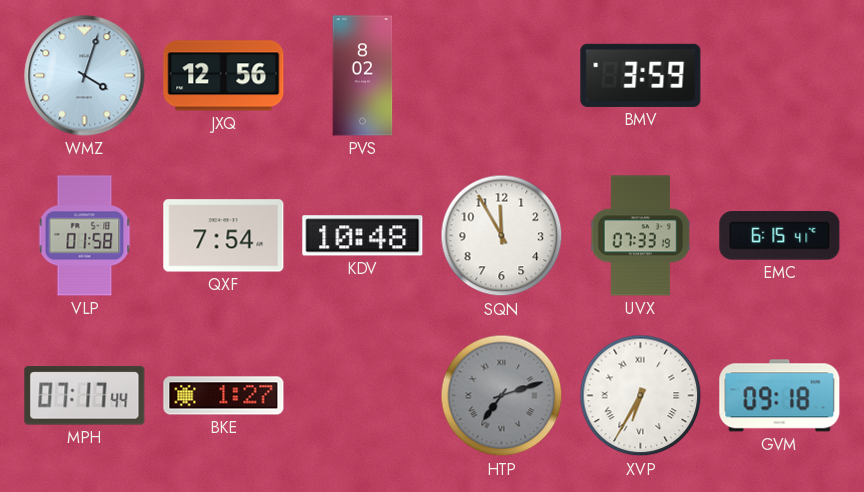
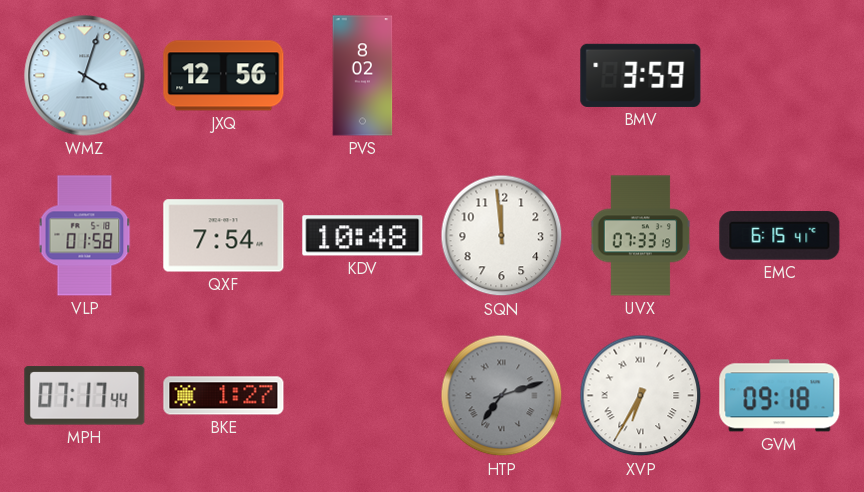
SQN: 11:55 -> 11:59
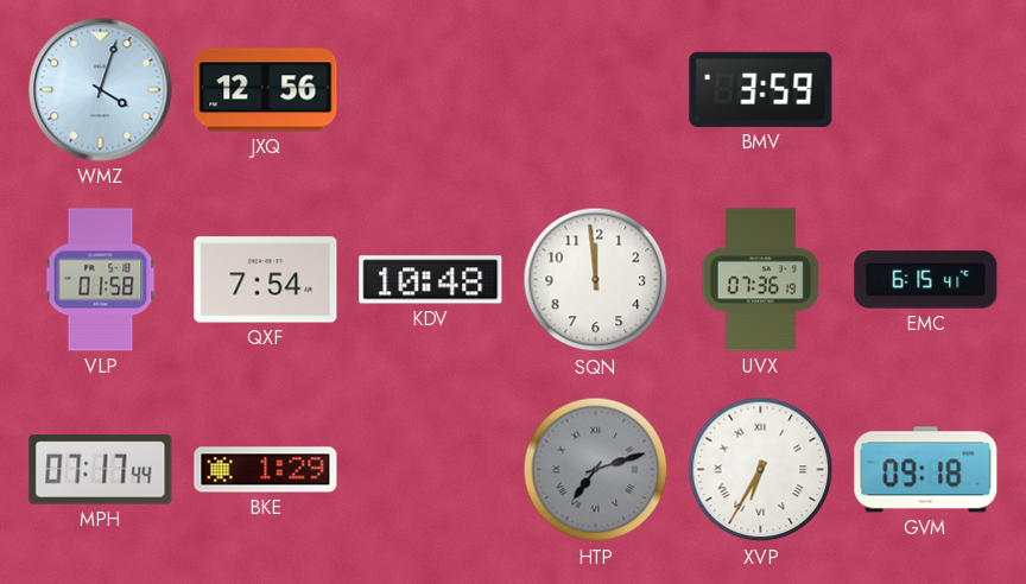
PVS: 8:02 -> none
UVX: 07:33 -> 07:36
BKE: 1:27 -> 1:29
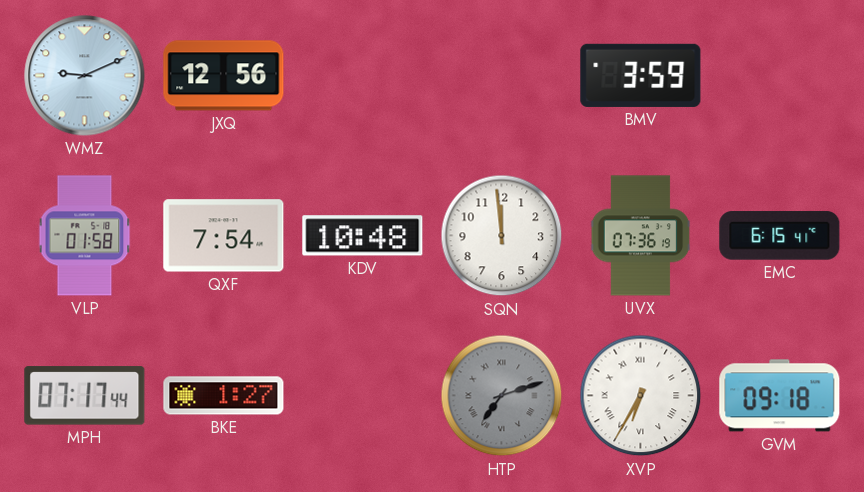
WMZ: 4:03 -> 9:11
BKE: 1:29 -> 1:27
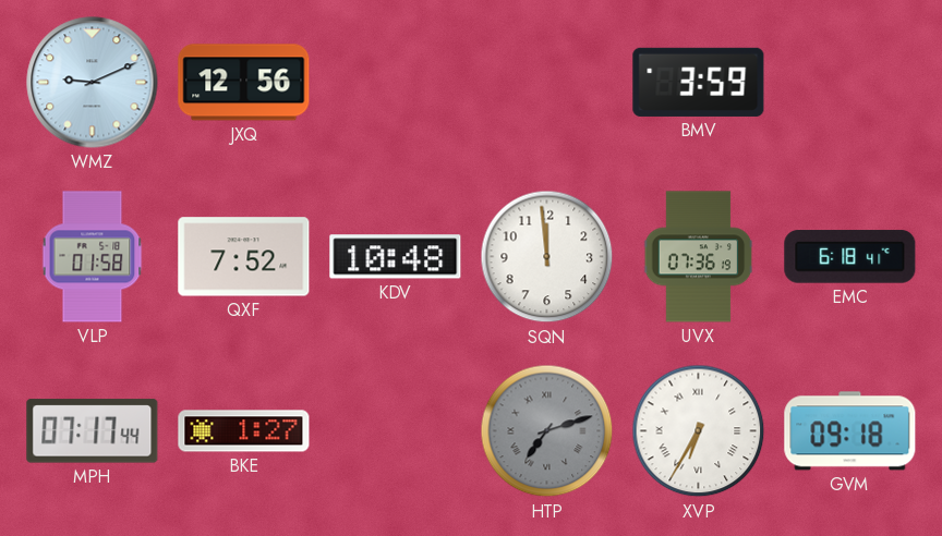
QXF: 7:54 -> 7:52
EMC: 6:15 -> 6:18
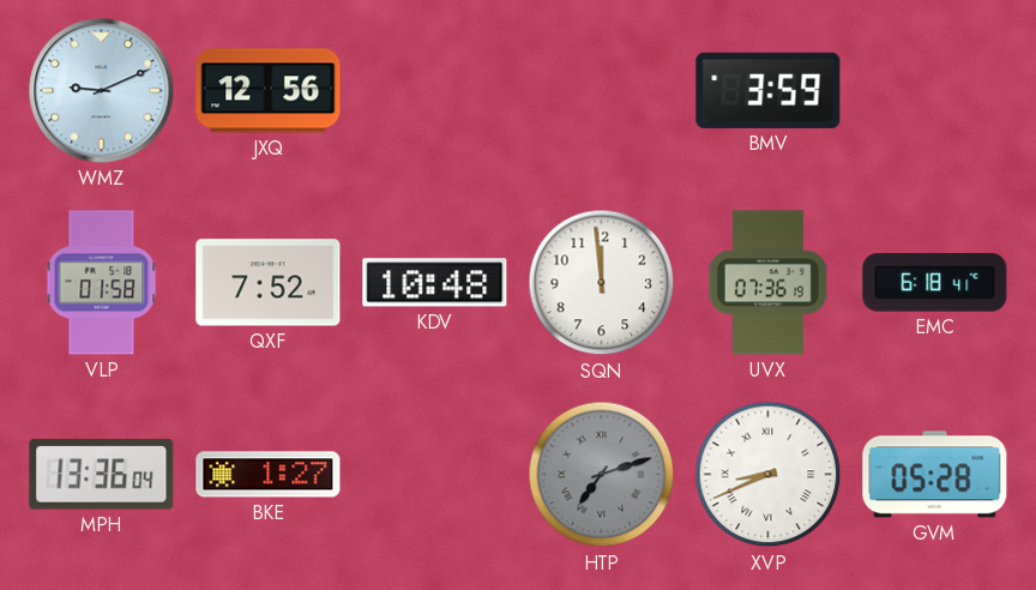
MPH: 07:17 -> 13:36
XVP: 6:35 -> 8:41
GVM: 09:18 -> 05:28
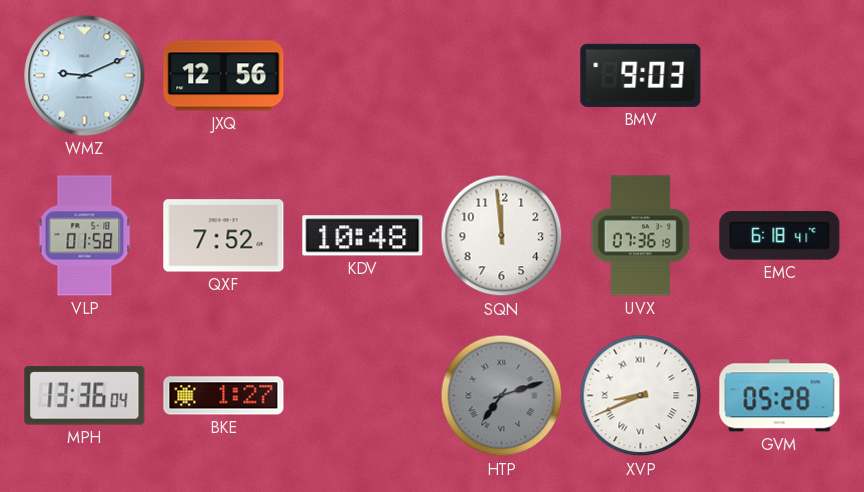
BMV: 3:59 -> 9:03
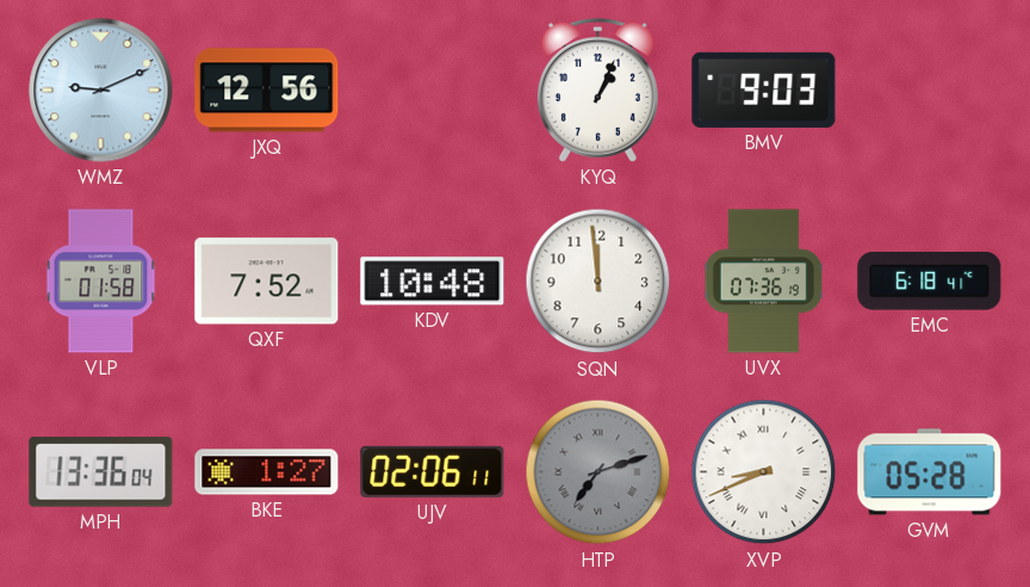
KYQ: none -> 1:04
UJV: none -> 02:06
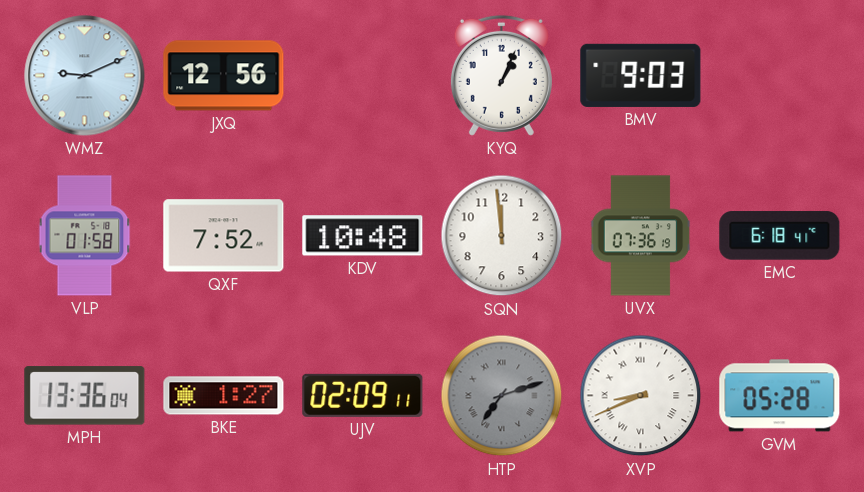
UJV: 02:06 -> 02:09
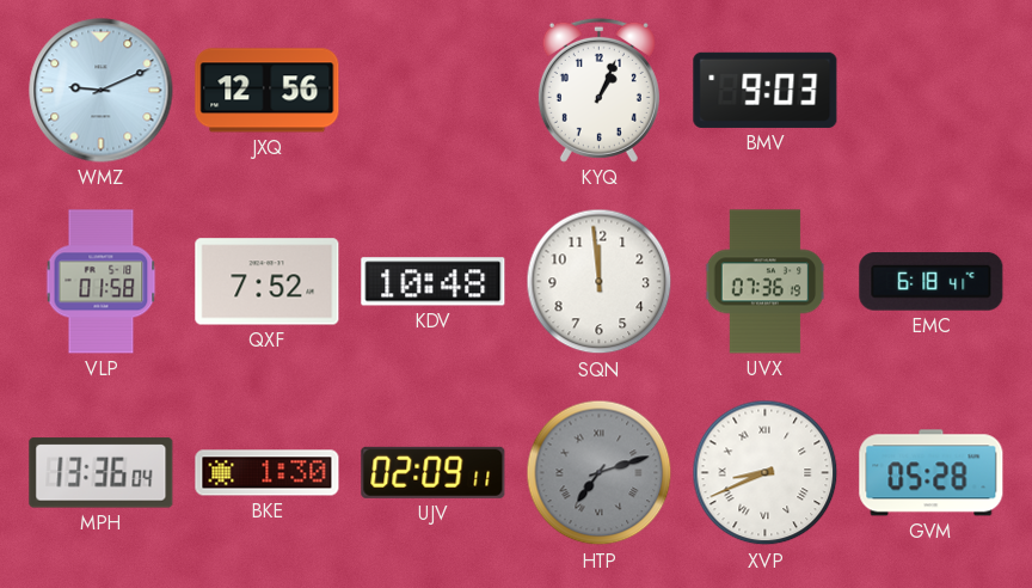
BKE: 1:27 -> 1:30
